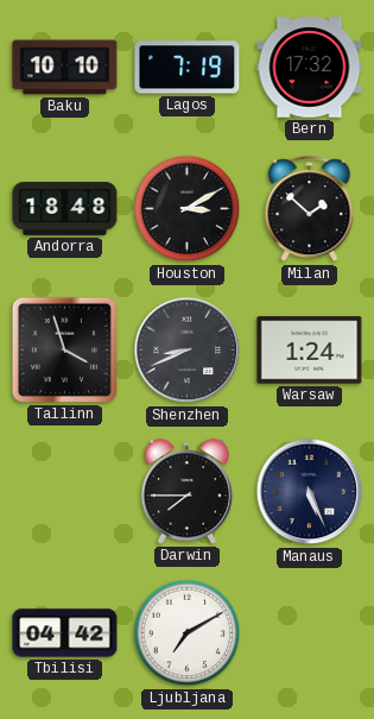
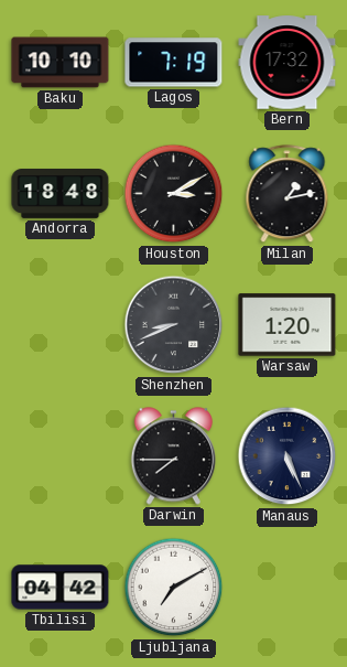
Milan: 1:52 -> 1:13
Tallinn: 3:57 -> none
Warsaw: 1:24 -> 1:20
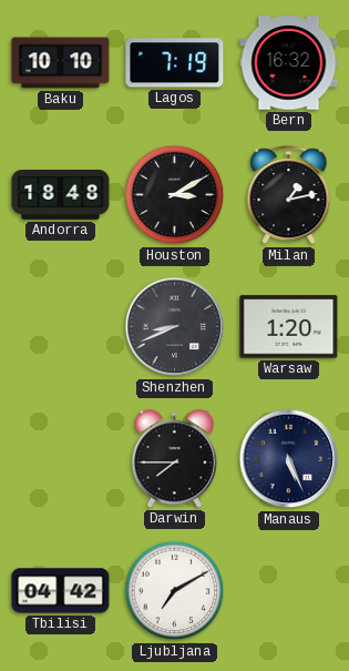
Bern: 17:32 -> 16:32
